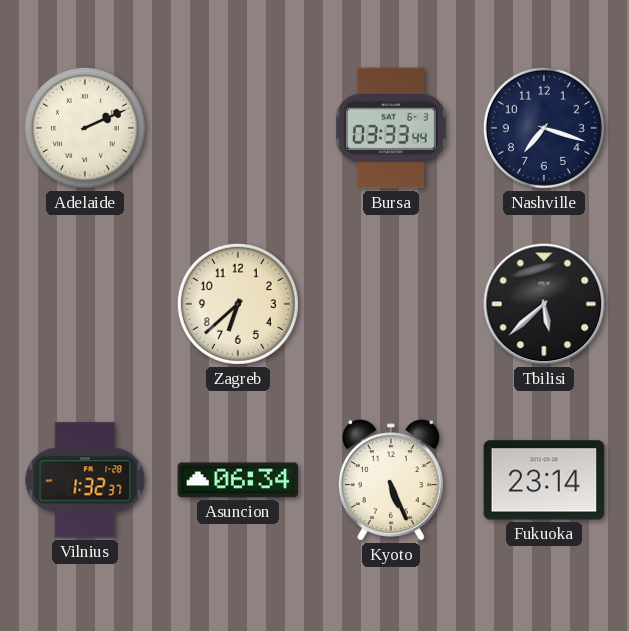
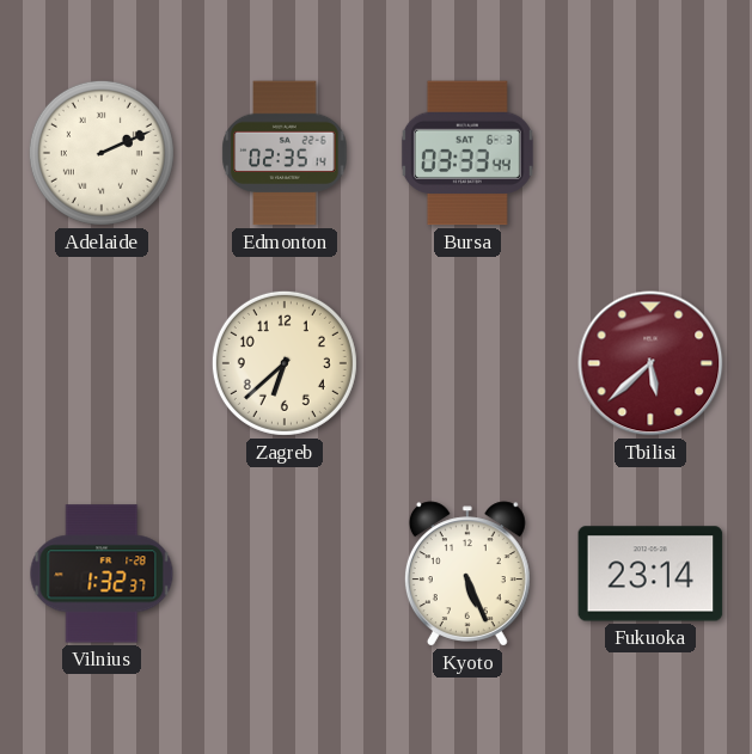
Edmonton: none -> 02:35
Nashville: 7:18 -> none
Tbilisi dial: black -> burgundy
Asuncion: 06:34 -> none
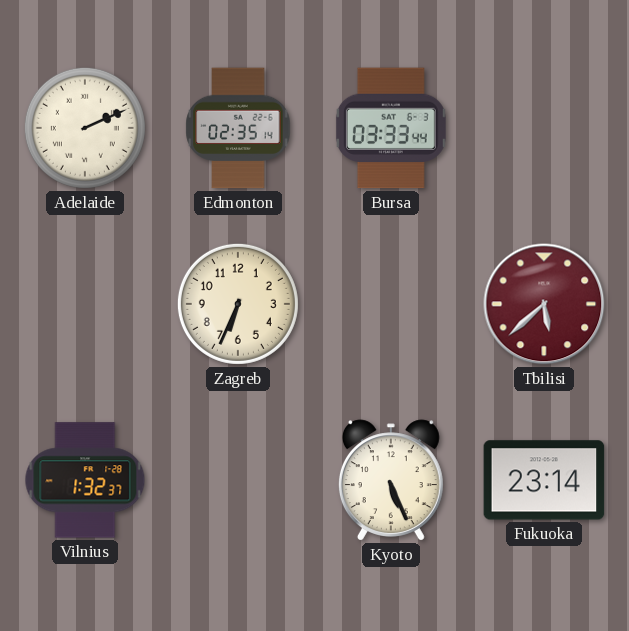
Zagreb: 6:38 -> 6:34
